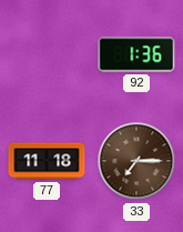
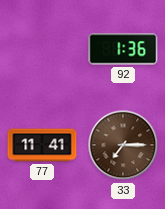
77: 11:18 -> 11:41
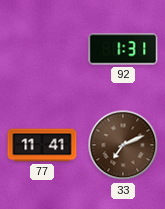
92: 1:36 -> 1:31
33: 7:15 -> 7:11
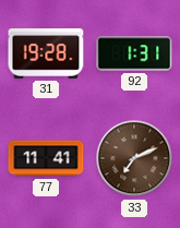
31: none -> 19:28
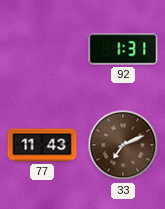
31: 19:28 -> none
77: 11:41 -> 11:43
